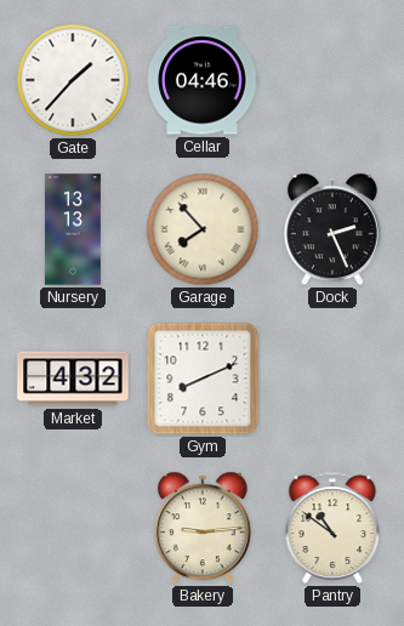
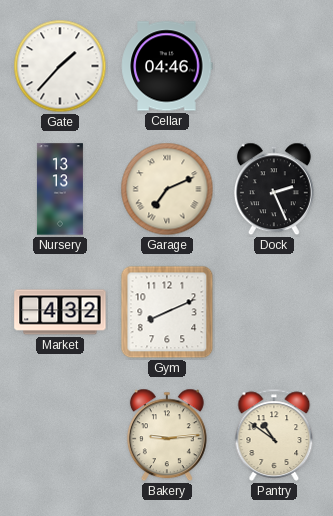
Garage: 7:53 -> 7:11
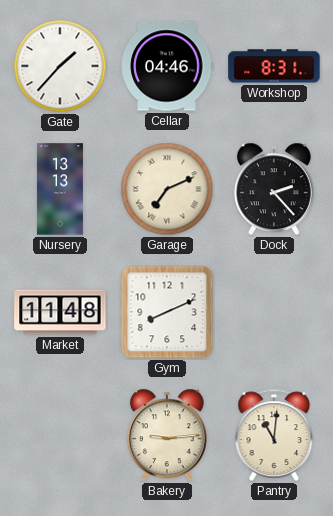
Workshop: none -> 8:31
Dock: 2:26 -> 2:23
Market: 4:32 -> 11:48
Pantry: 10:51 -> 11:01
